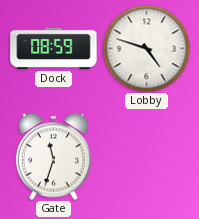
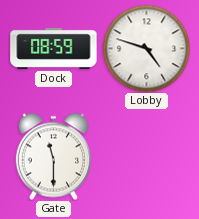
Gate: 11:33 -> 11:30
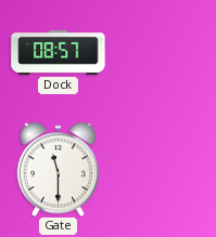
Dock: 08:59 -> 08:57
Lobby: 4:48 -> none
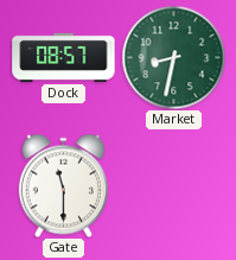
Market: none -> 8:32
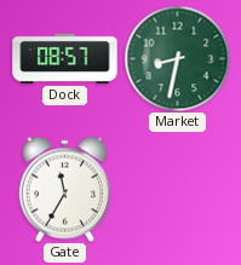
Gate: 11:30 -> 11:35
